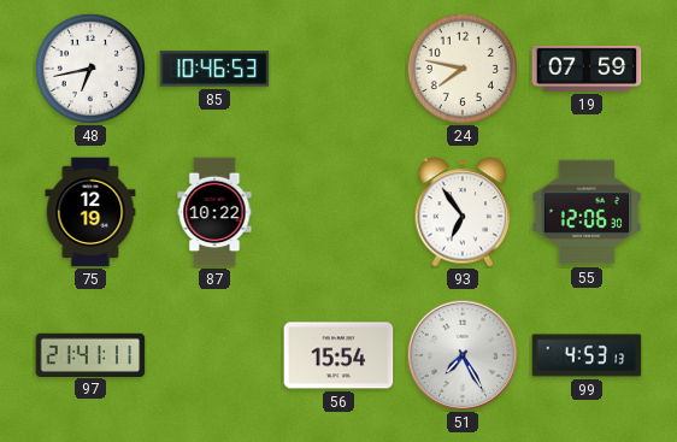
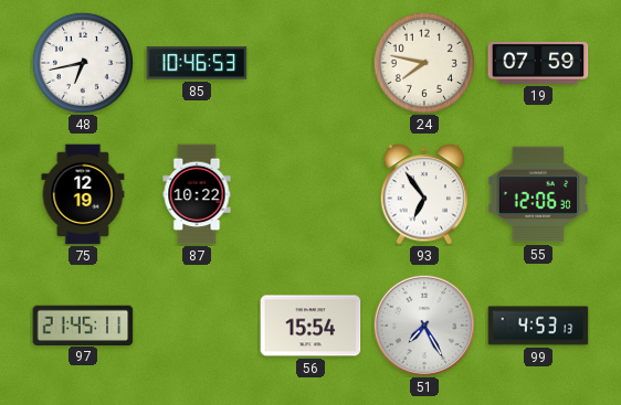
97: 21:41 -> 21:45
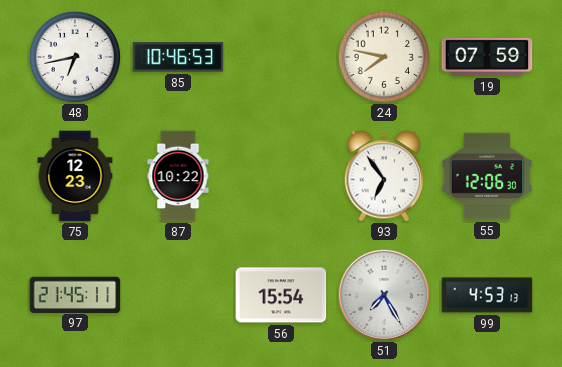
75: 12:19 -> 12:23
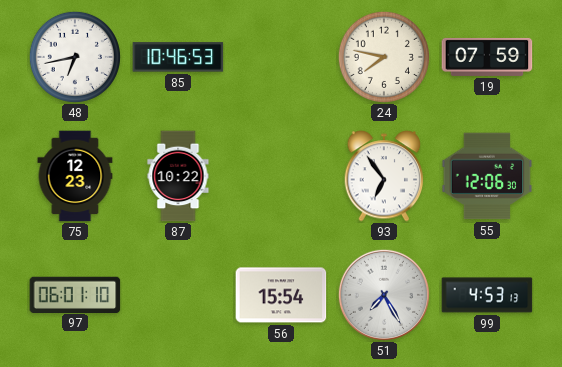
97: 21:45 -> 06:01
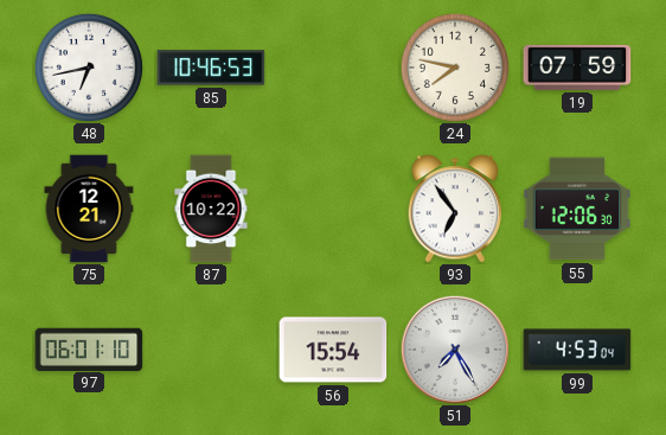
75: 12:23 -> 12:21
99: 4:53:13 -> 4:53:04
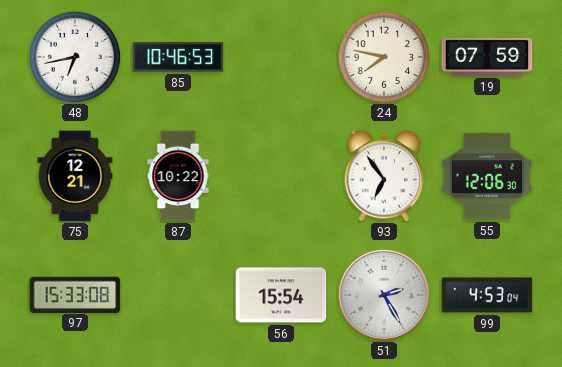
97: 06:01 -> 15:33
51: 7:25 -> 2:25
